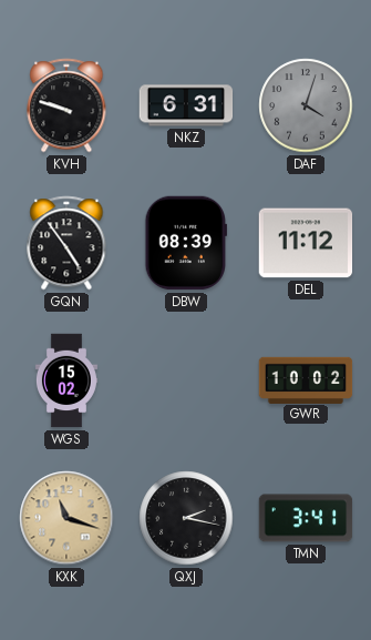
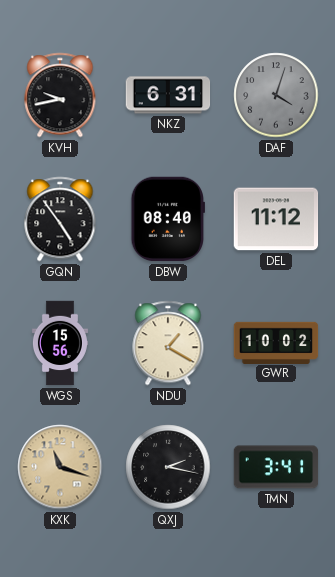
KVH: 9:48 -> 9:43
DBW: 08:39 -> 08:40
WGS: 15:02 -> 15:56
NDU: none -> 1:20
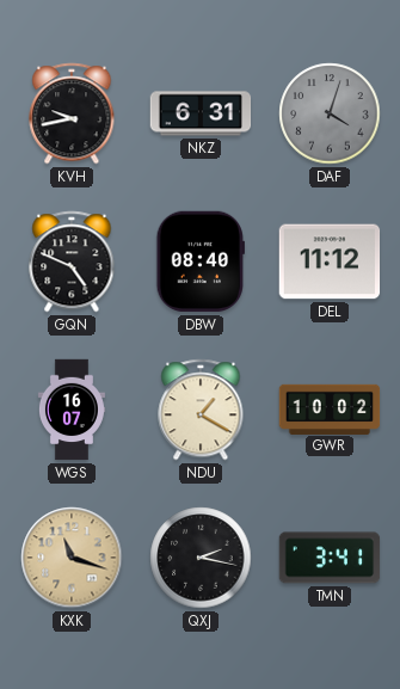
GQN: 4:54 -> 4:49
WGS: 15:56 -> 16:07
